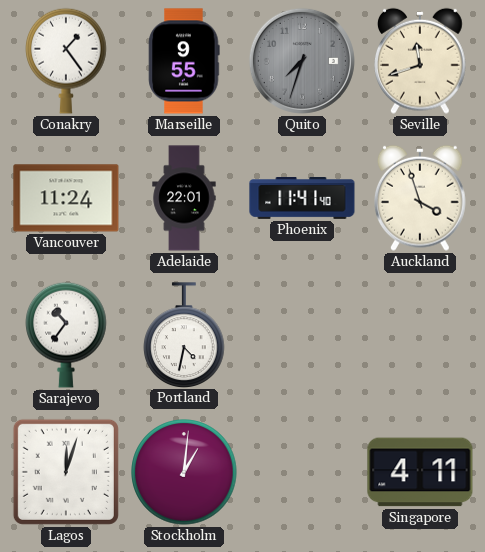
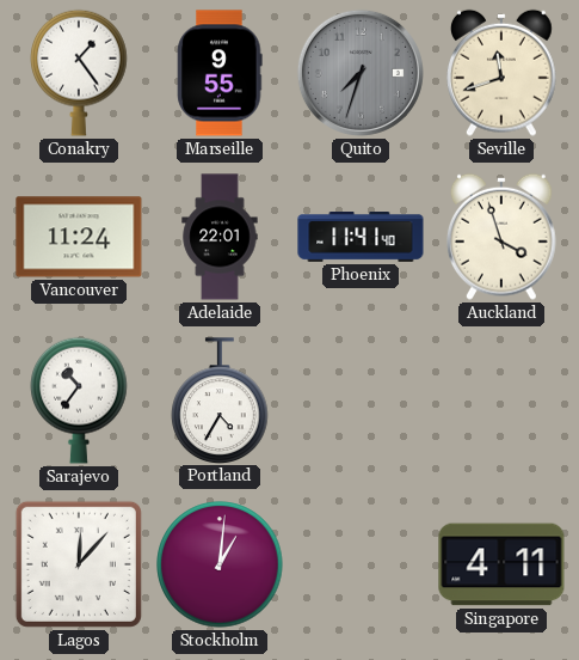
Portland: 4:32 -> 4:35
Lagos: 12:03 -> 12:07
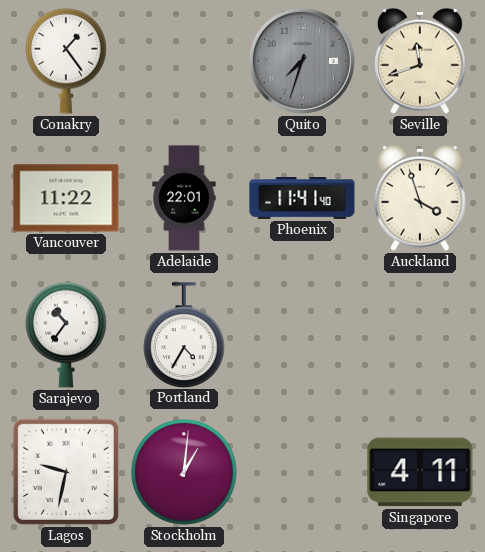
Marseille: 9:55 -> none
Vancouver: 11:24 -> 11:22
Lagos: 12:07 -> 9:32
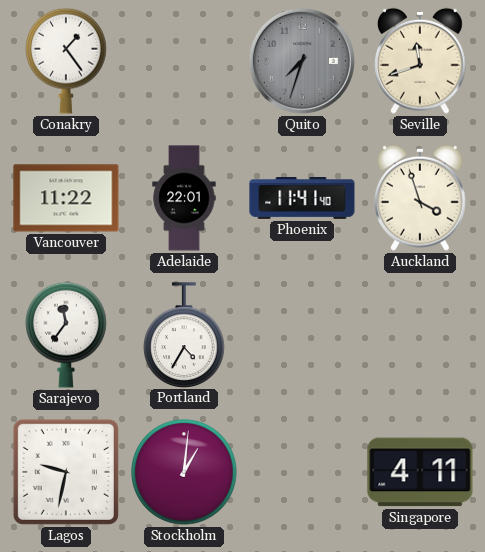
Sarajevo: 10:36 -> 11:36
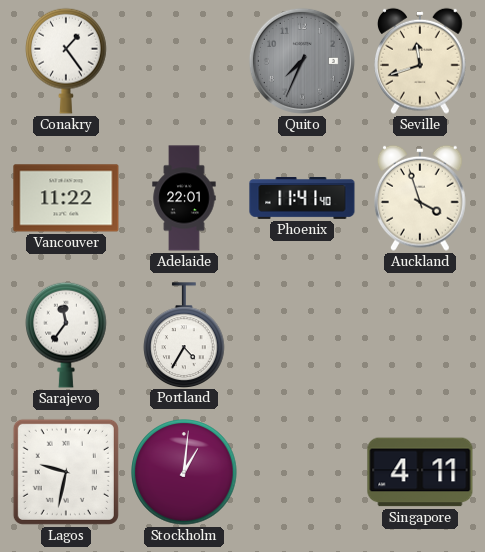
Quito: 7:33 -> 7:34
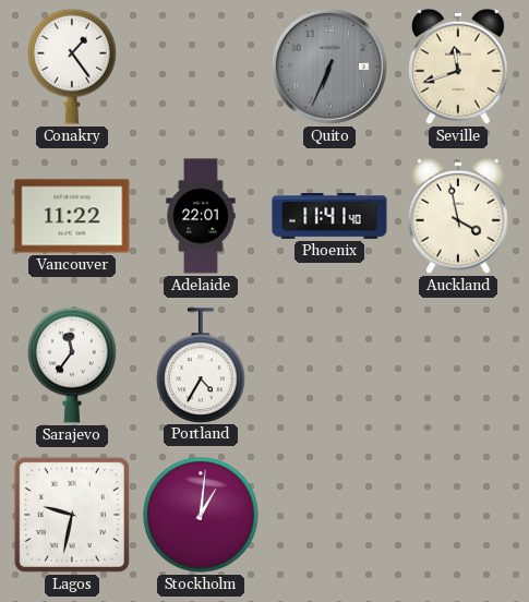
Quito: 7:34 -> 6:34
Auckland: 3:57 -> 3:58
Singapore: 4:11 -> none
